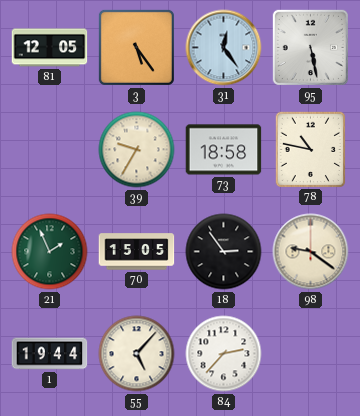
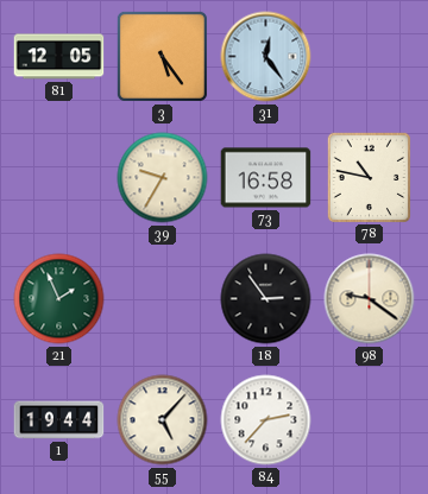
95: 5:28 -> none
73: 18:58 -> 16:58
70: 15:05 -> none
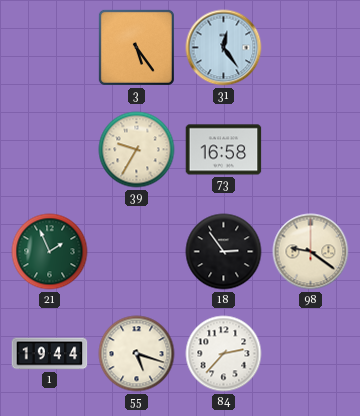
81: 12:05 -> none
78: 10:47 -> none
55: 5:07 -> 5:18
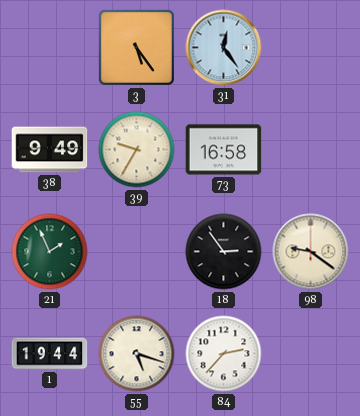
38: none -> 9:49
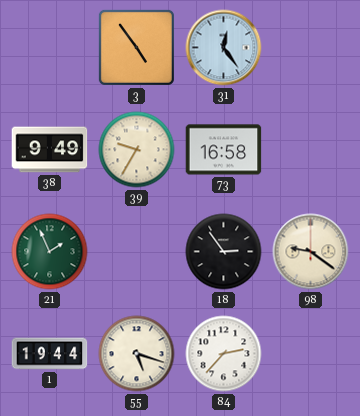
3: 5:24 -> 4:54
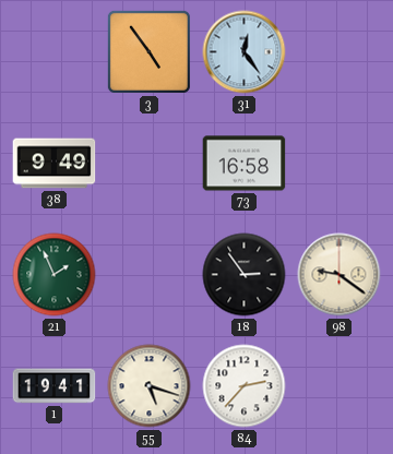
39: 9:35 -> none
1: 19:44 -> 19:41
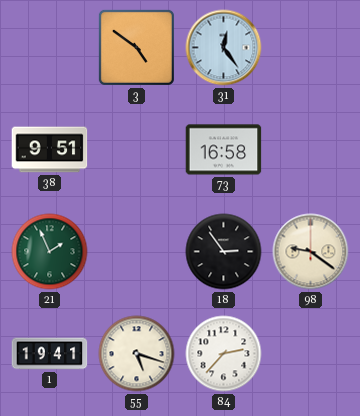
3: 4:54 -> 4:51
38: 9:49 -> 9:51
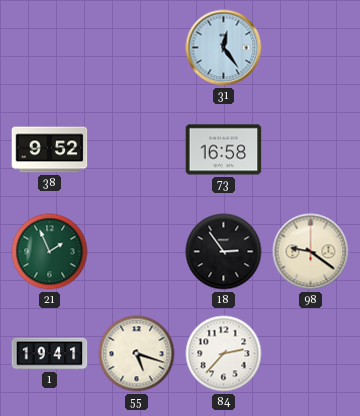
3: 4:51 -> none
38: 9:51 -> 9:52
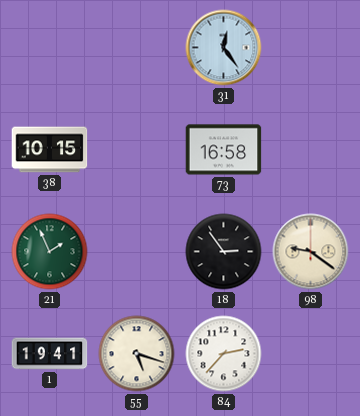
38: 9:52 -> 10:15
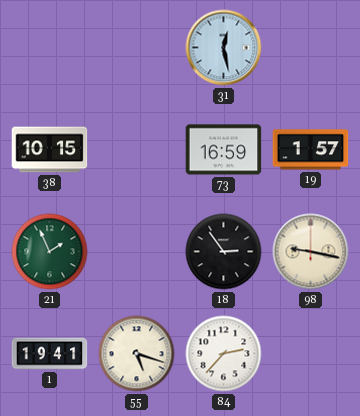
31: 12:24 -> 12:28
73: 16:58 -> 16:59
19: none -> 1:57
98: 9:21 -> 9:17
